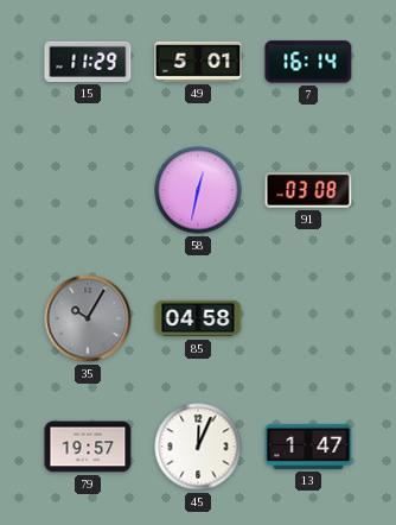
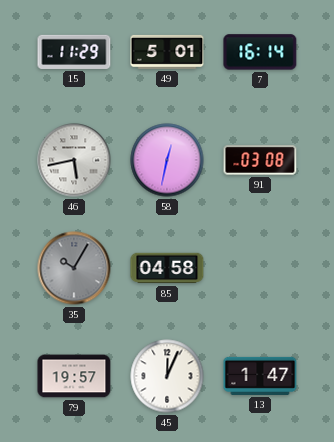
46: none -> 5:43
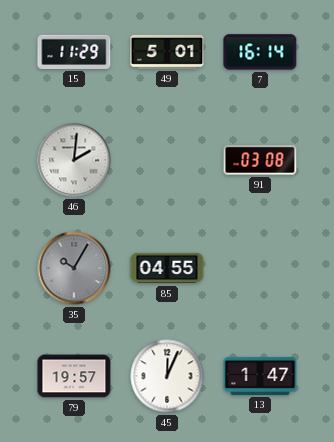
46: 5:43 -> 2:01
58: 12:32 -> none
85: 04:58 -> 04:55
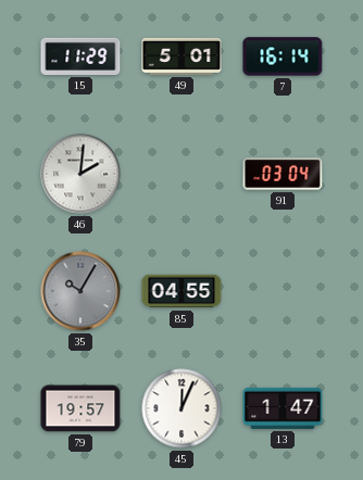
91: 03:08 -> 03:04
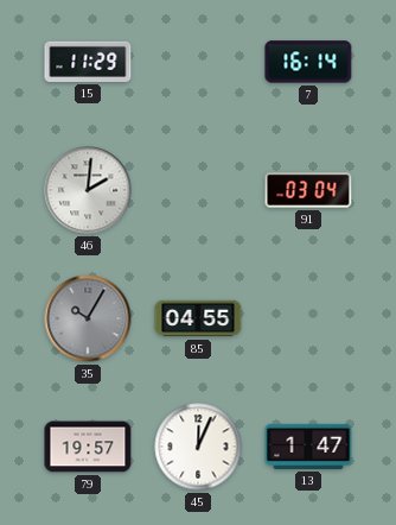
49: 5:01 -> none
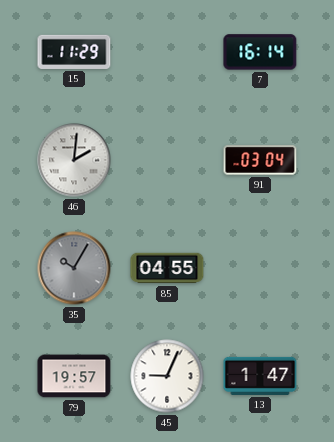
45: 12:04 -> 9:04
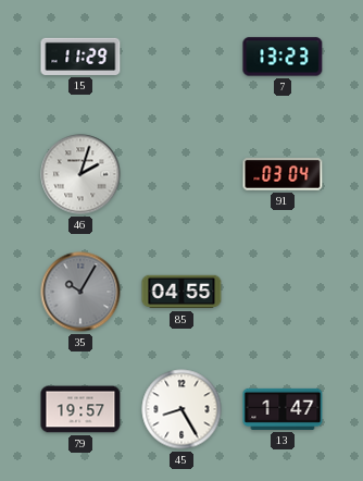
7: 16:14 -> 13:23
46: 2:01 -> 2:03
45: 9:04 -> 8:25
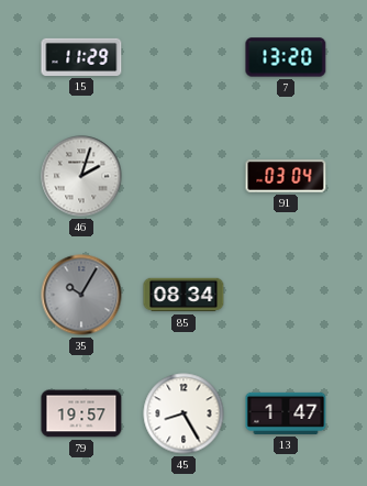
7: 13:23 -> 13:20
85: 04:55 -> 08:34
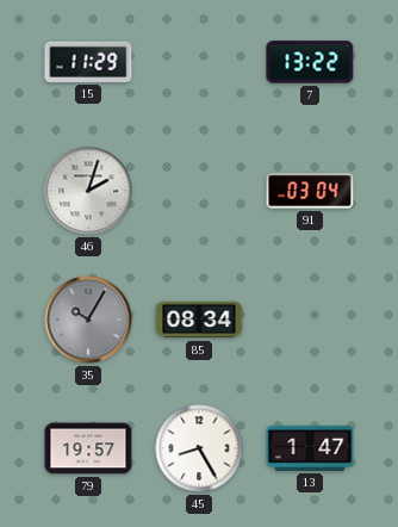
7: 13:20 -> 13:22
